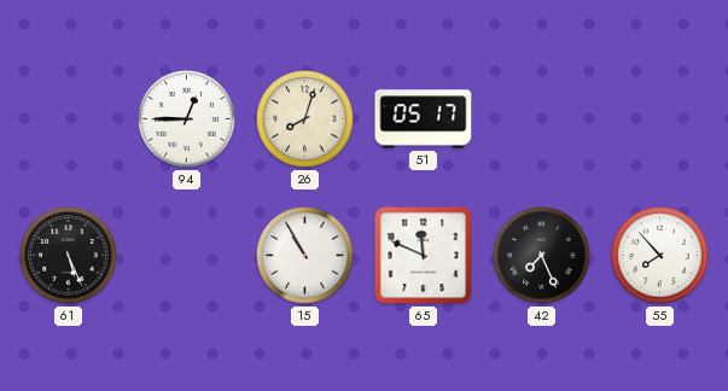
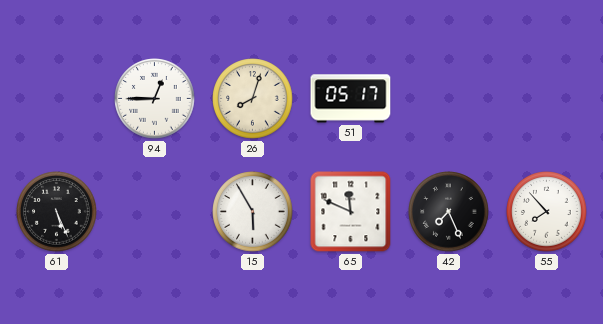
15: 10:55 -> 5:55
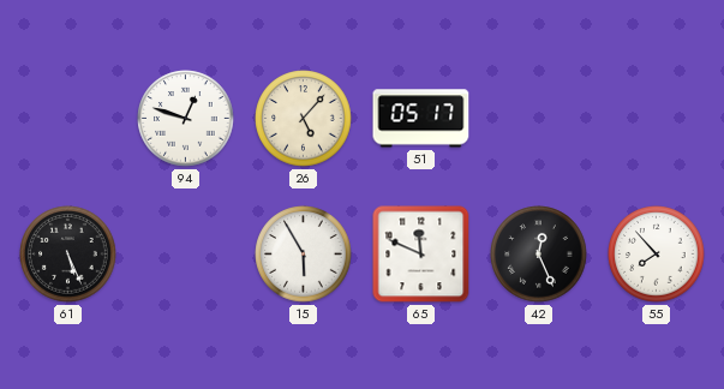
94: 12:45 -> 12:48
26: 8:03 -> 5:07
42: 7:26 -> 12:26
